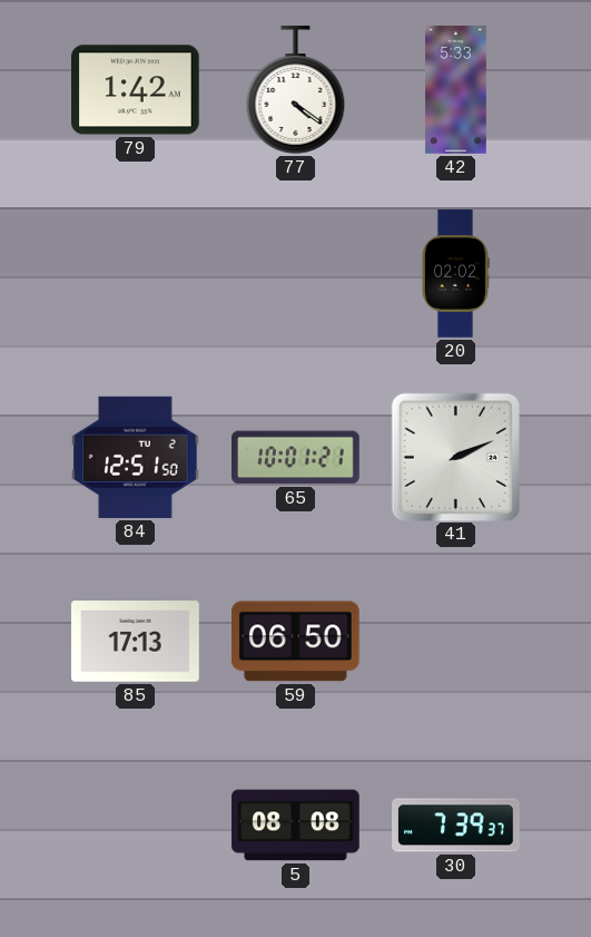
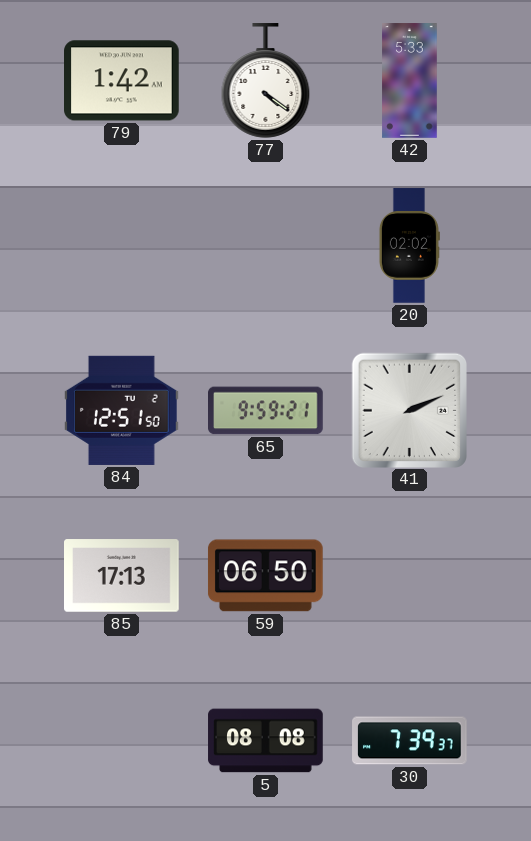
65: 10:01 -> 9:59
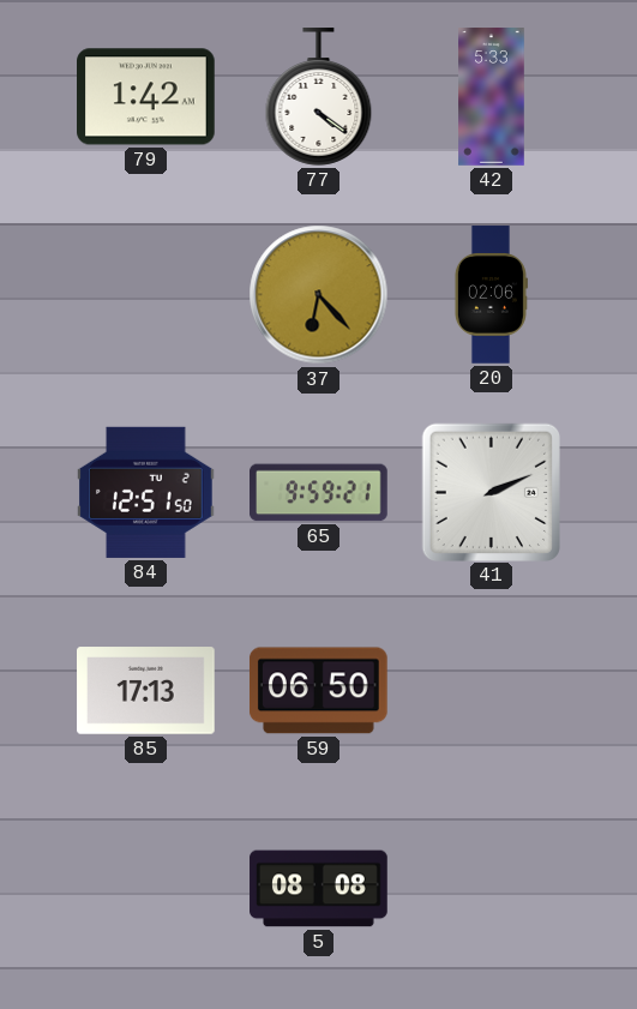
37: none -> 6:23
20: 02:02 -> 02:06
30: 7:39 -> none
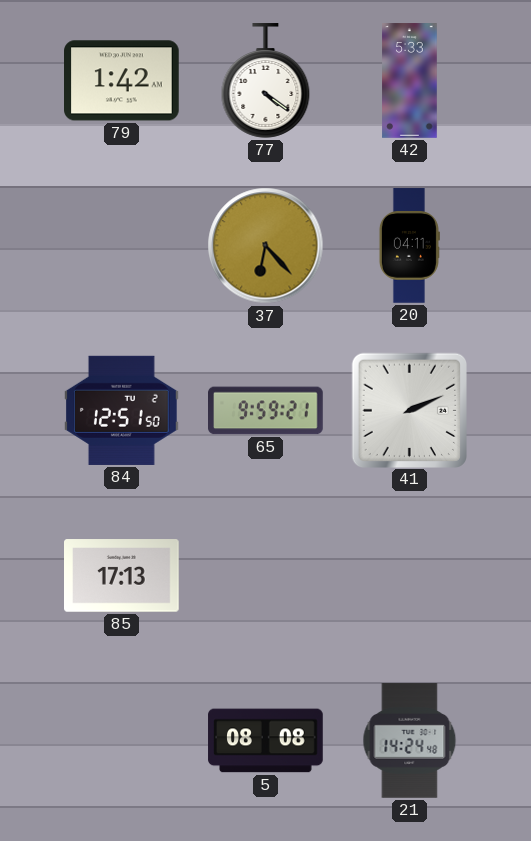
20: 02:06 -> 04:11
59: 06:50 -> none
21: none -> 14:24
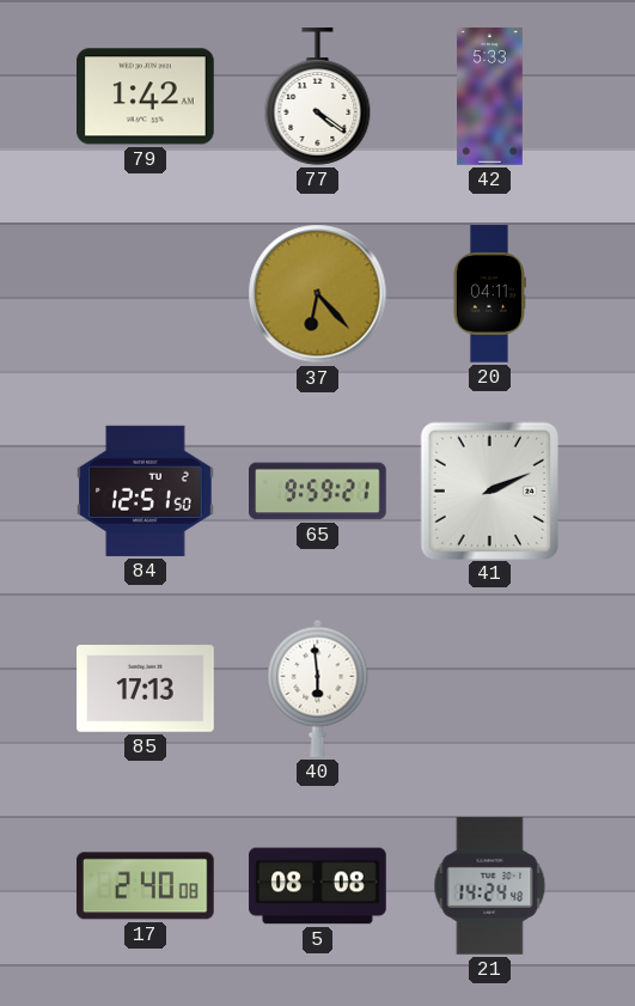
40: none -> 5:59
17: none -> 2:40
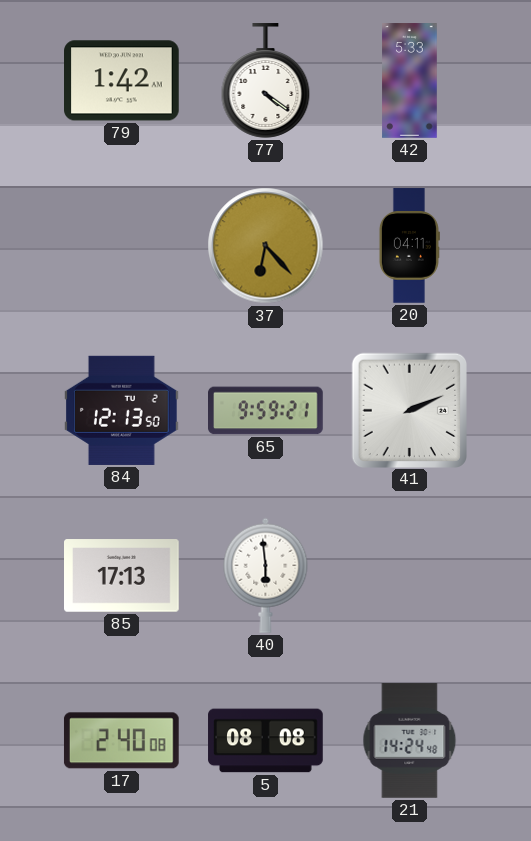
84: 12:51 -> 12:13
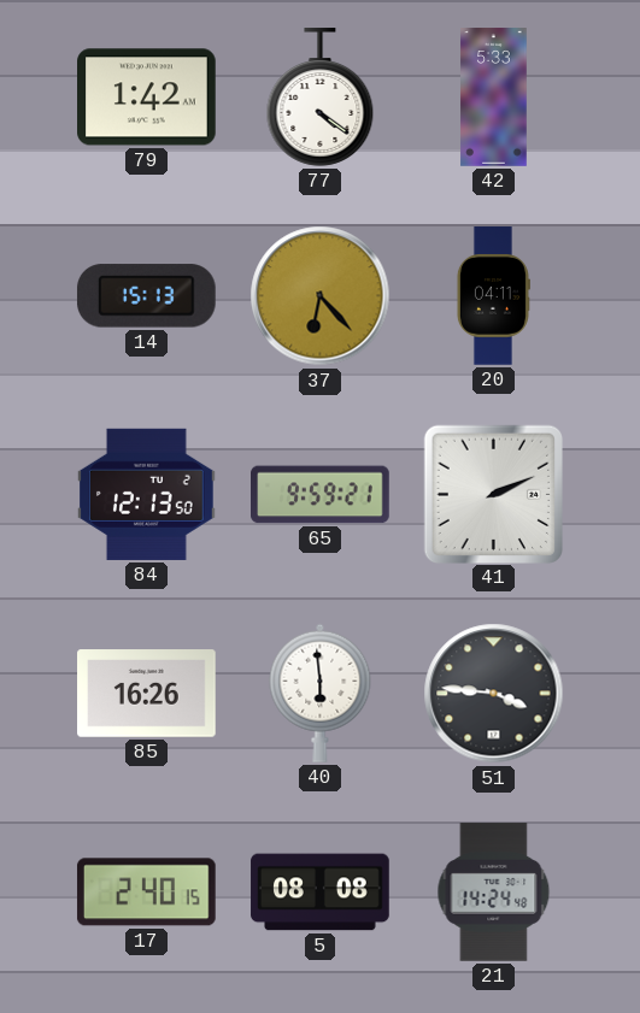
14: none -> 15:13
85: 17:13 -> 16:26
51: none -> 3:46
17: 2:40:08 -> 2:40:15
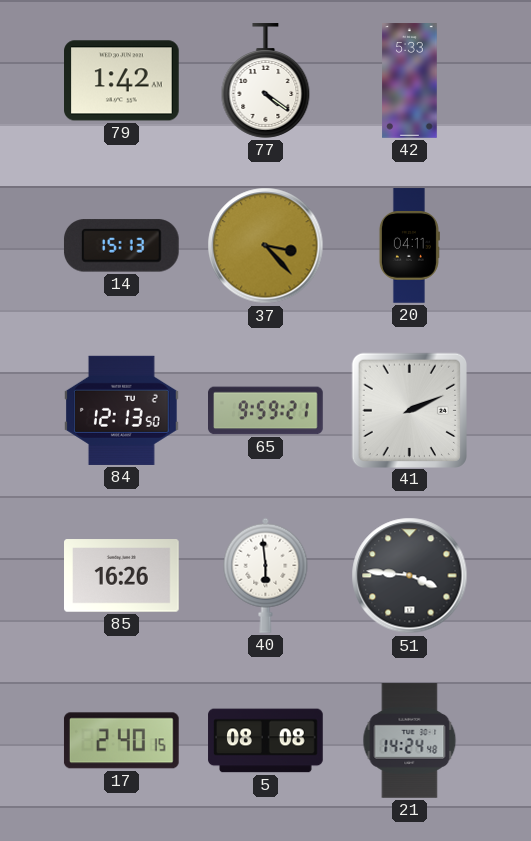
37: 6:23 -> 3:23
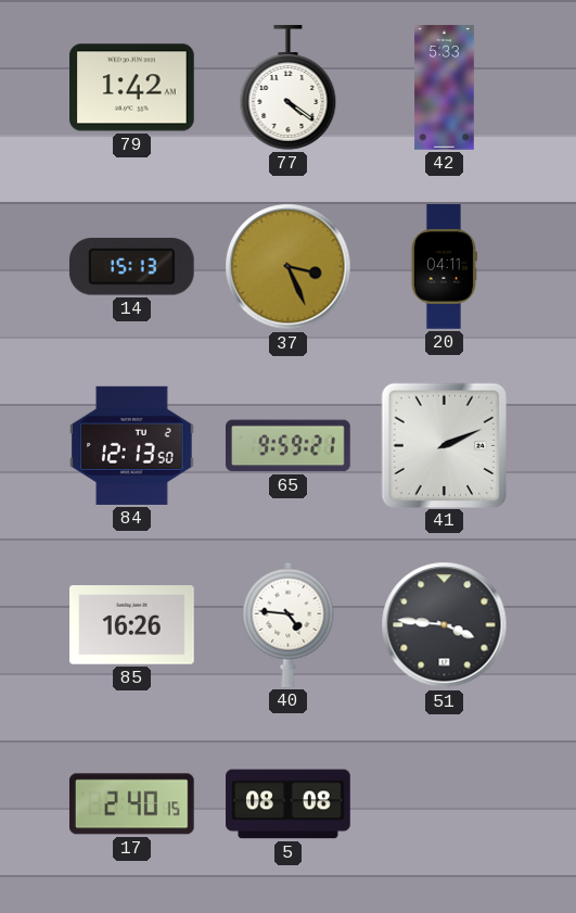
37: 3:23 -> 3:26
40: 5:59 -> 4:46
21: 14:24 -> none
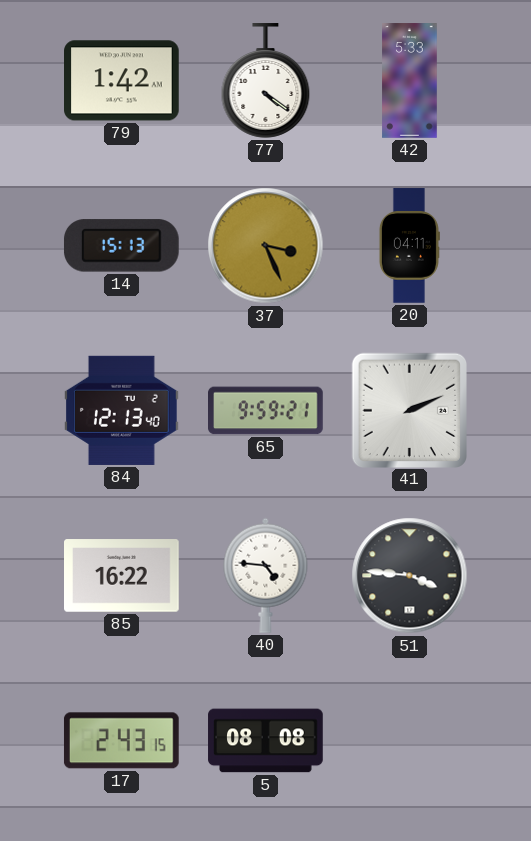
84: 12:13:50 -> 12:13:40
85: 16:26 -> 16:22
17: 2:40 -> 2:43
